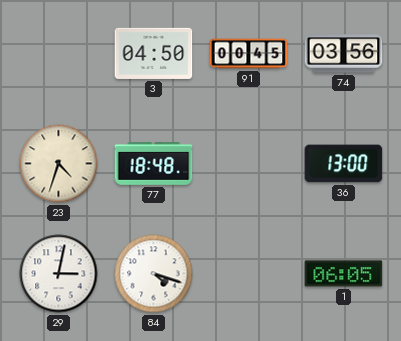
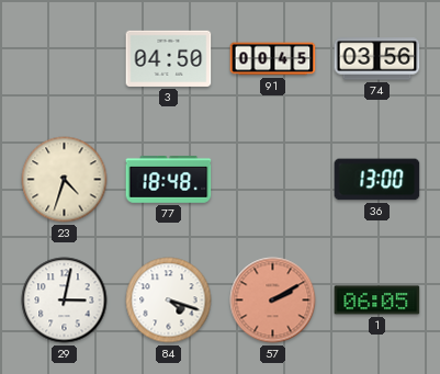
57: none -> 2:10
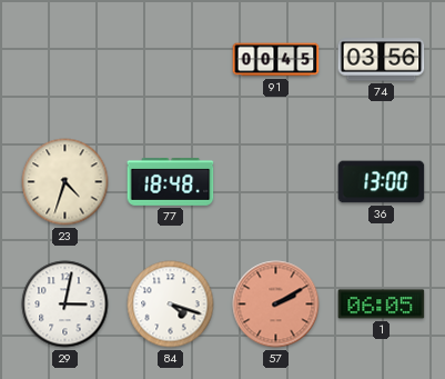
3: 04:50 -> none
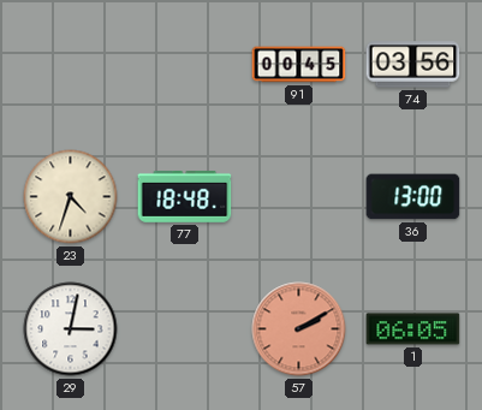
84: 4:18 -> none
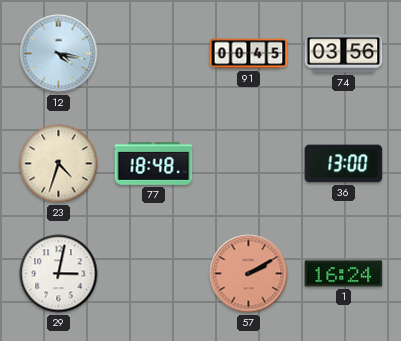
12: none -> 4:17
1: 06:05 -> 16:24
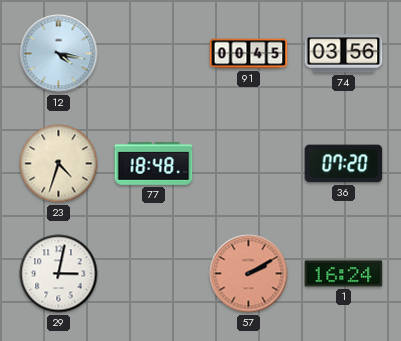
36: 13:00 -> 07:20
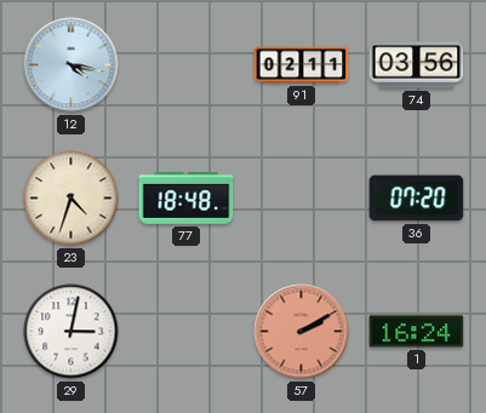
91: 00:45 -> 02:11
